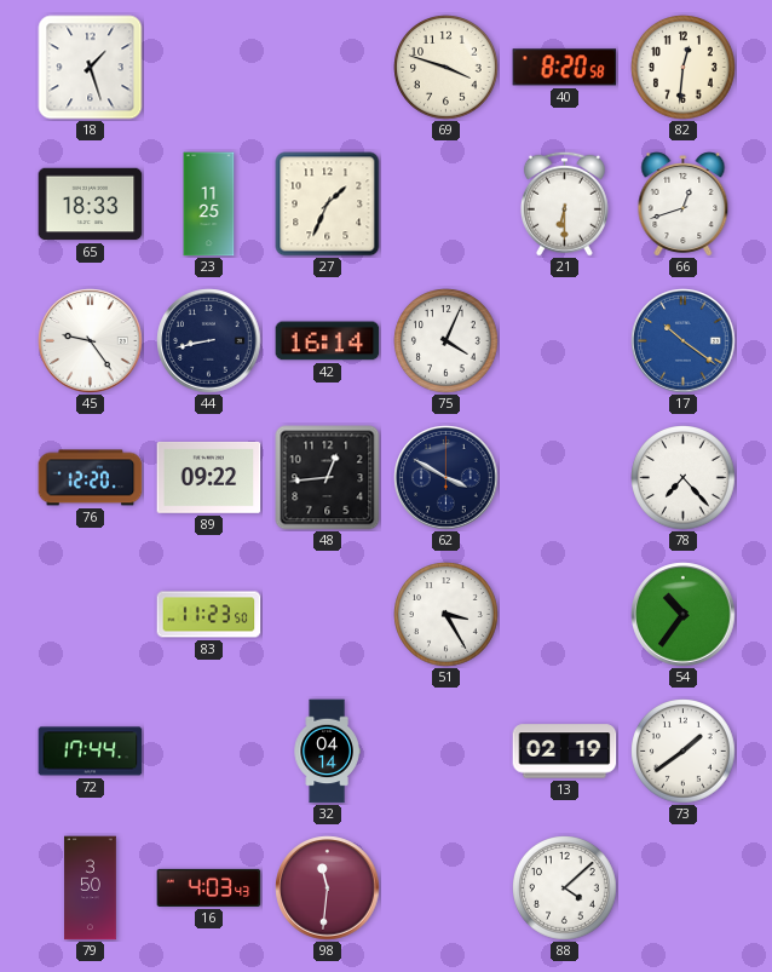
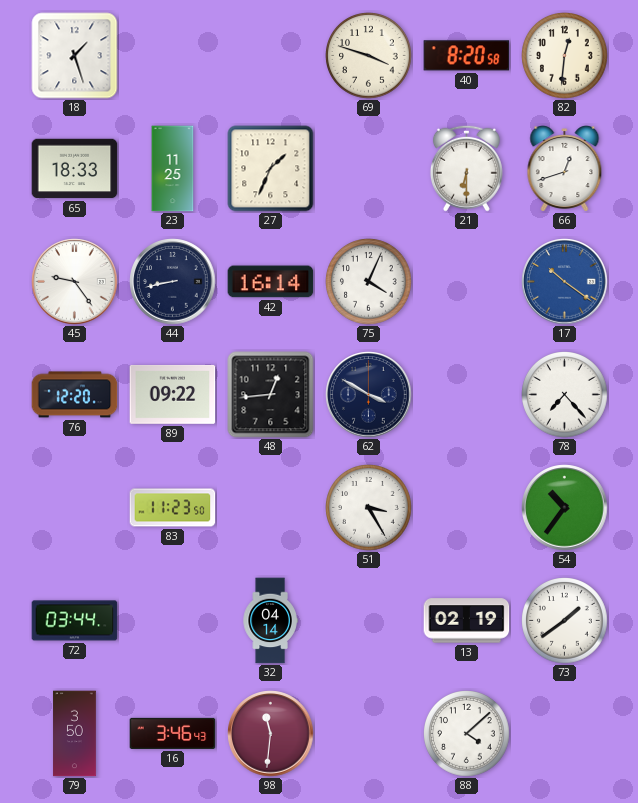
72: 17:44 -> 03:44
16: 4:03 -> 3:46
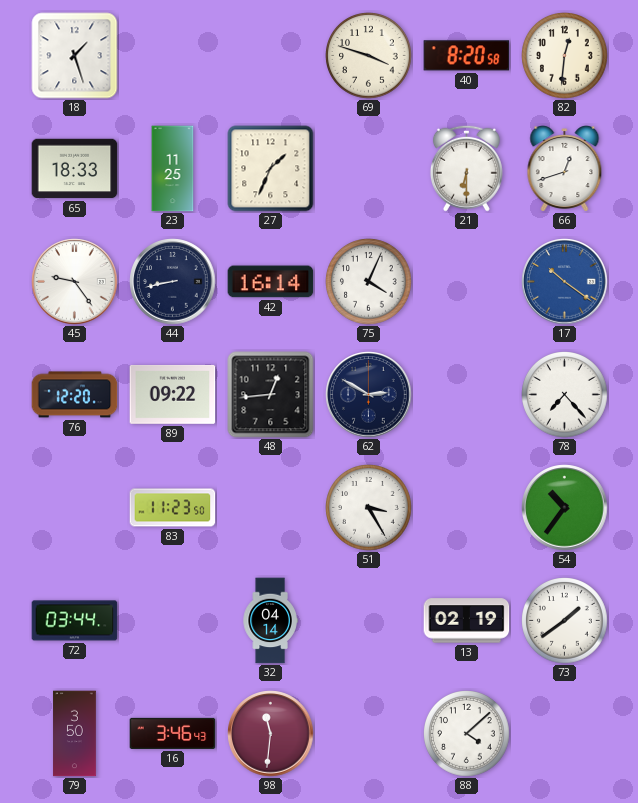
62: 3:50 -> 2:50
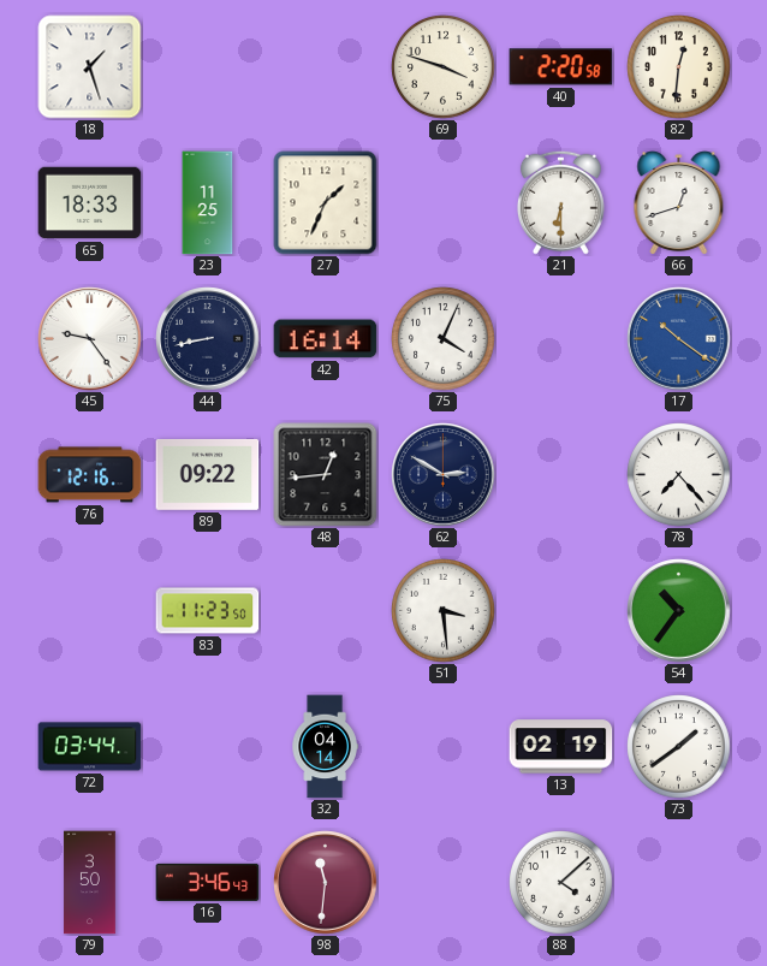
40: 8:20 -> 2:20
76: 12:20 -> 12:16
51: 3:25 -> 3:29
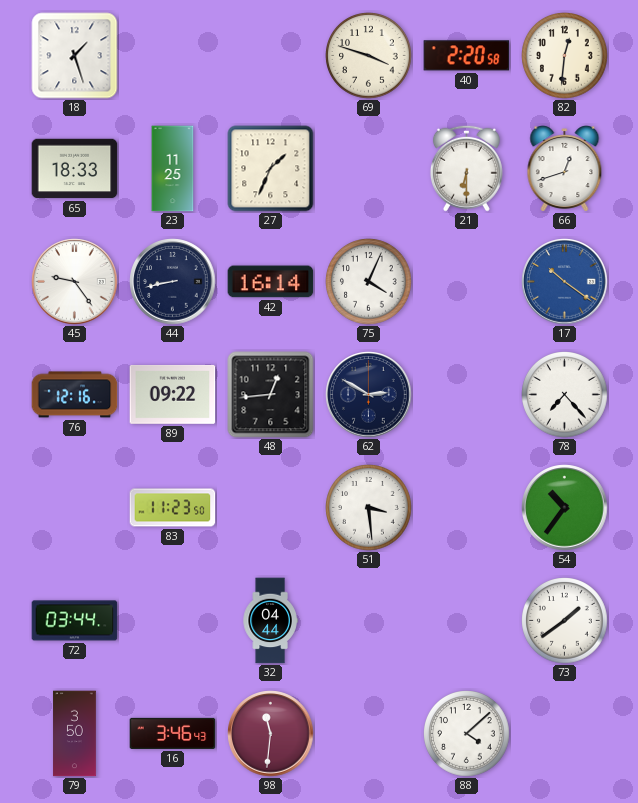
32: 04:14 -> 04:44
13: 02:19 -> none
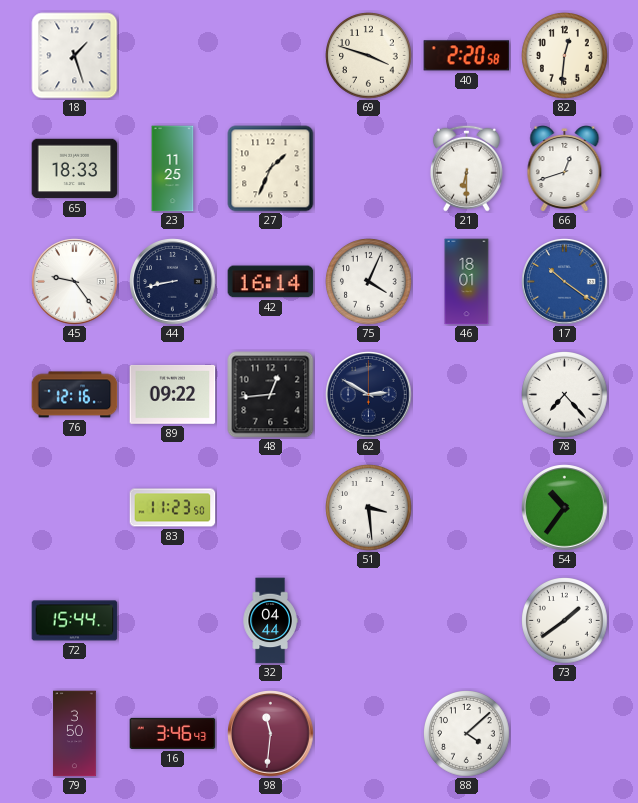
46: none -> 18:01
72: 03:44 -> 15:44
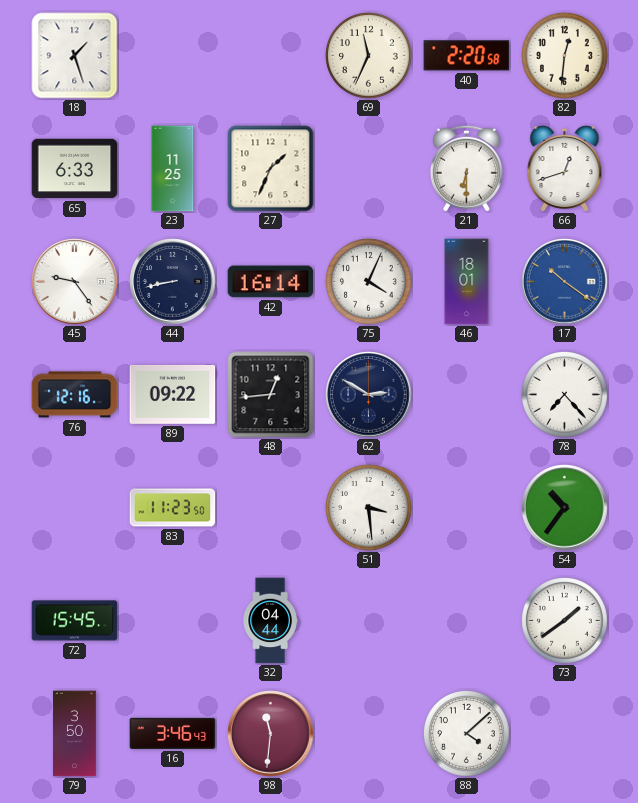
69: 3:48 -> 11:34
65: 18:33 -> 6:33
72: 15:44 -> 15:45
